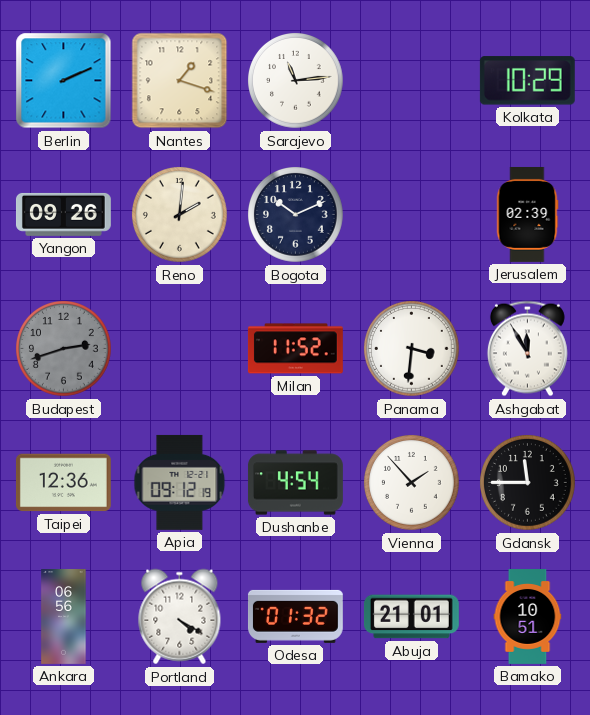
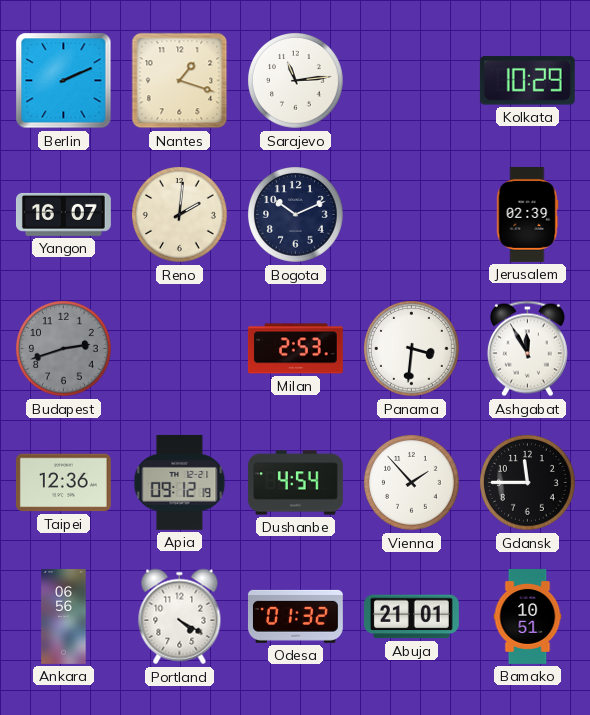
Yangon: 09:26 -> 16:07
Milan: 11:52 -> 2:53
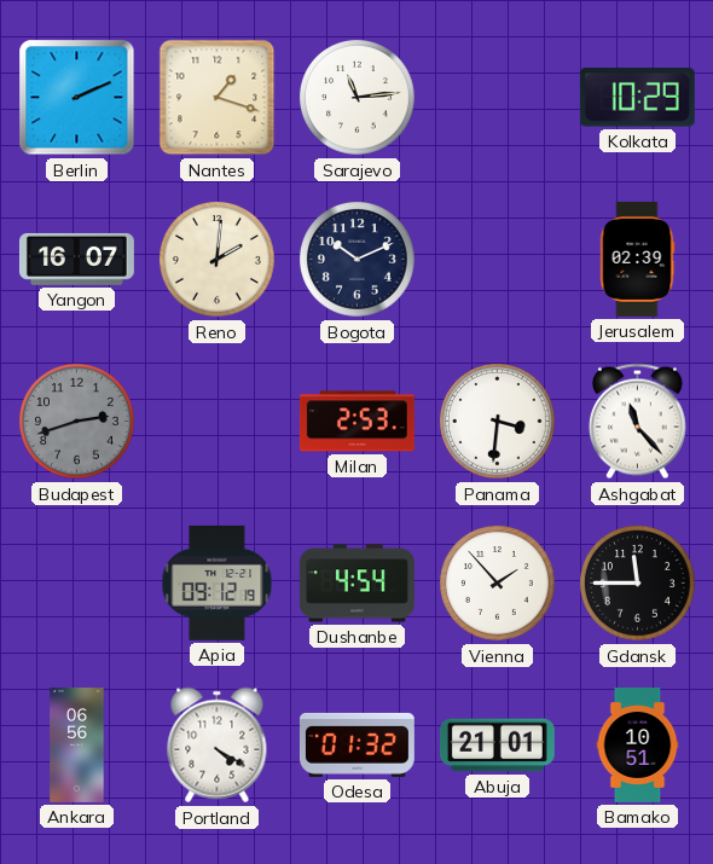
Ashgabat: 11:55 -> 11:23
Taipei: 12:36 -> none
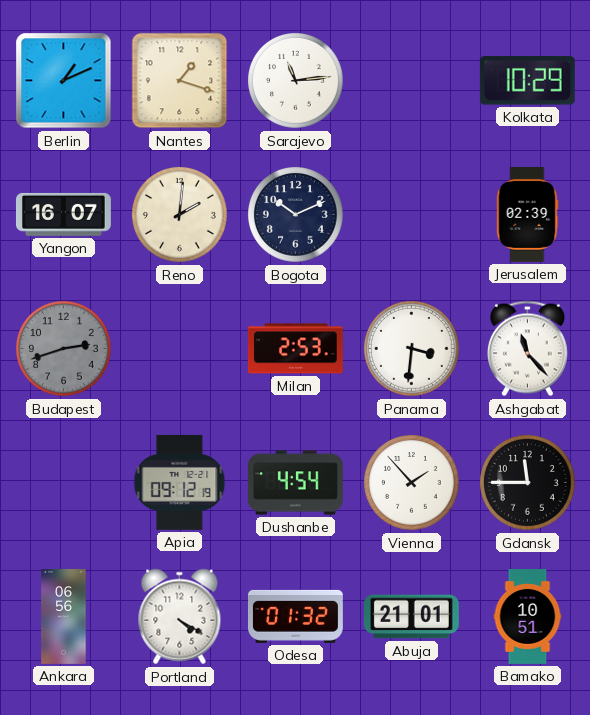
Berlin: 2:11 -> 1:11
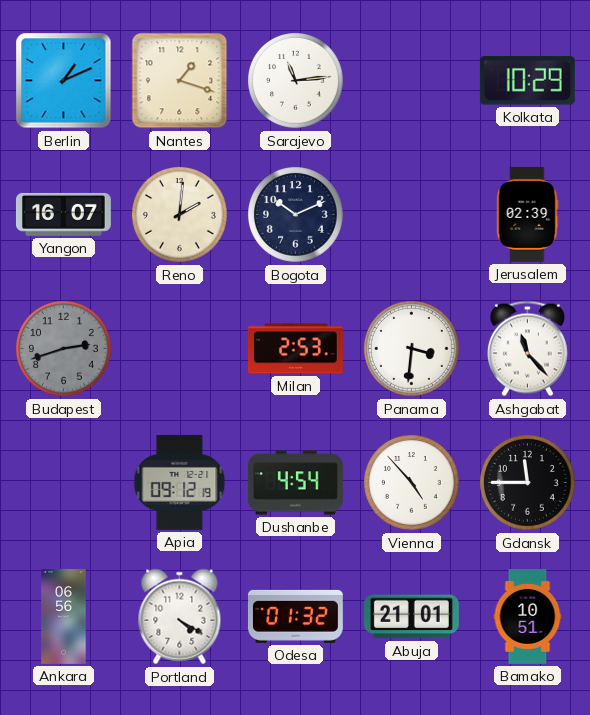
Vienna: 1:53 -> 4:53
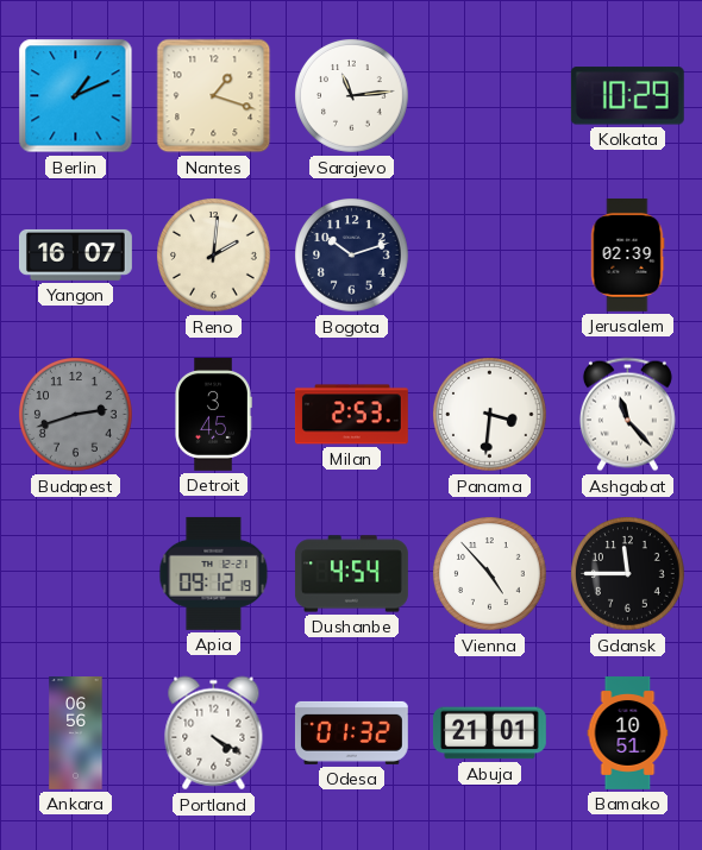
Bogota: 10:11 -> 10:12
Detroit: none -> 3:45
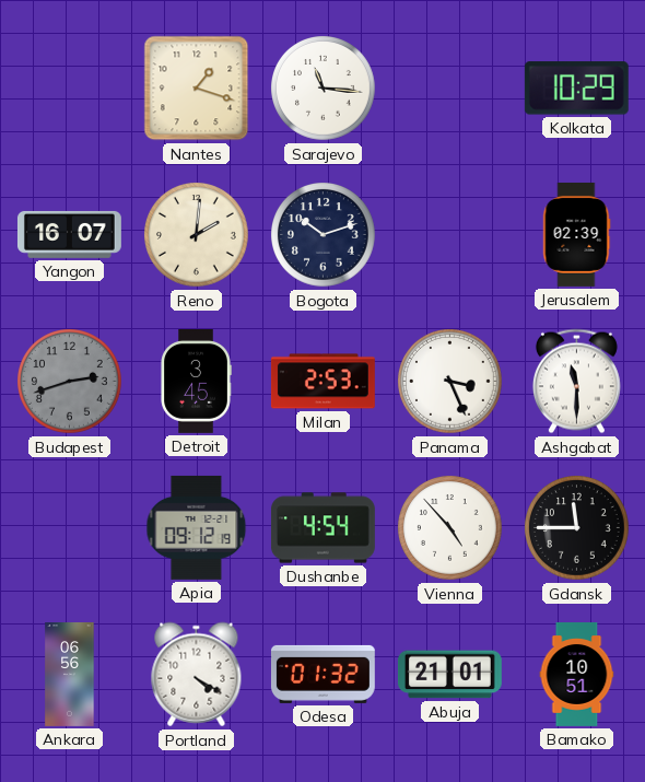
Berlin: 1:11 -> none
Sarajevo: 11:14 -> 11:16
Panama: 3:31 -> 3:26
Ashgabat: 11:23 -> 11:30
